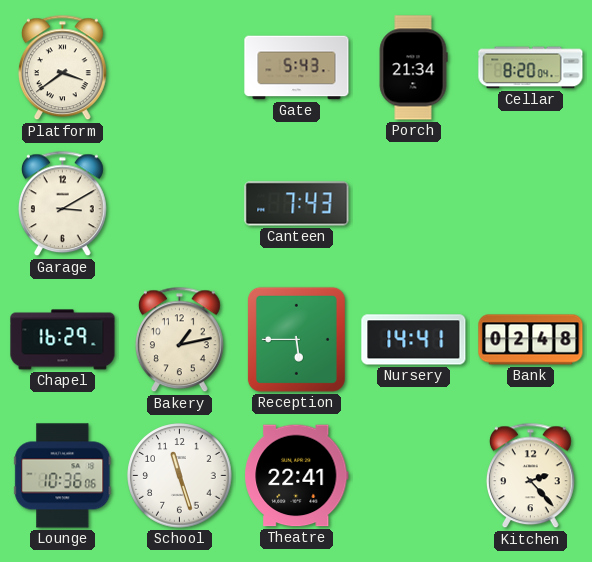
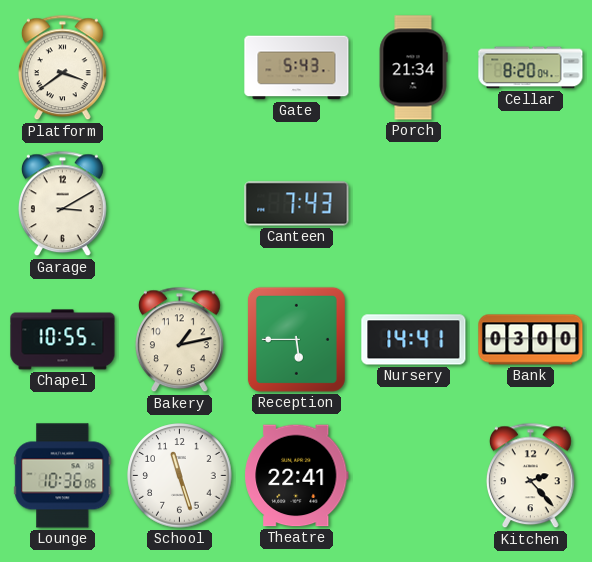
Chapel: 16:29 -> 10:55
Bank: 02:48 -> 03:00
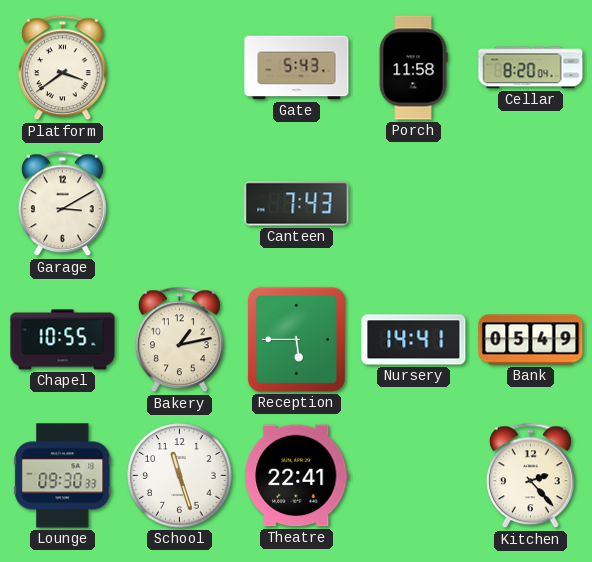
Porch: 21:34 -> 11:58
Bank: 03:00 -> 05:49
Lounge: 10:36 -> 09:30
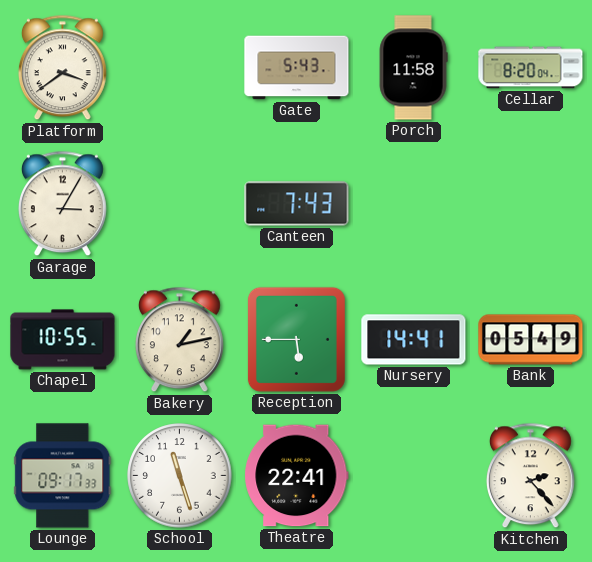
Garage: 3:10 -> 3:05
Lounge: 09:30 -> 09:17
